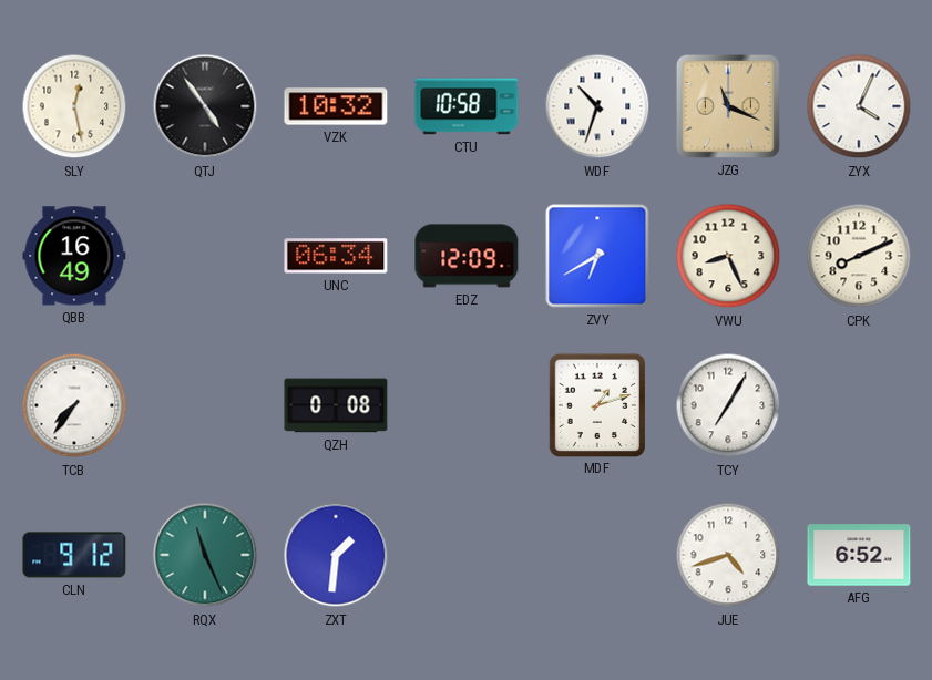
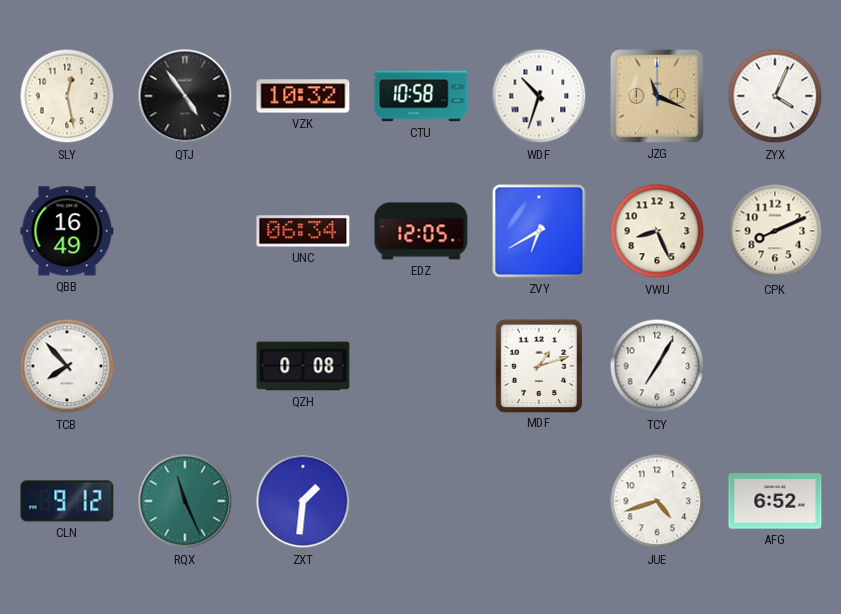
EDZ: 12:09 -> 12:05
TCB: 7:36 -> 7:53
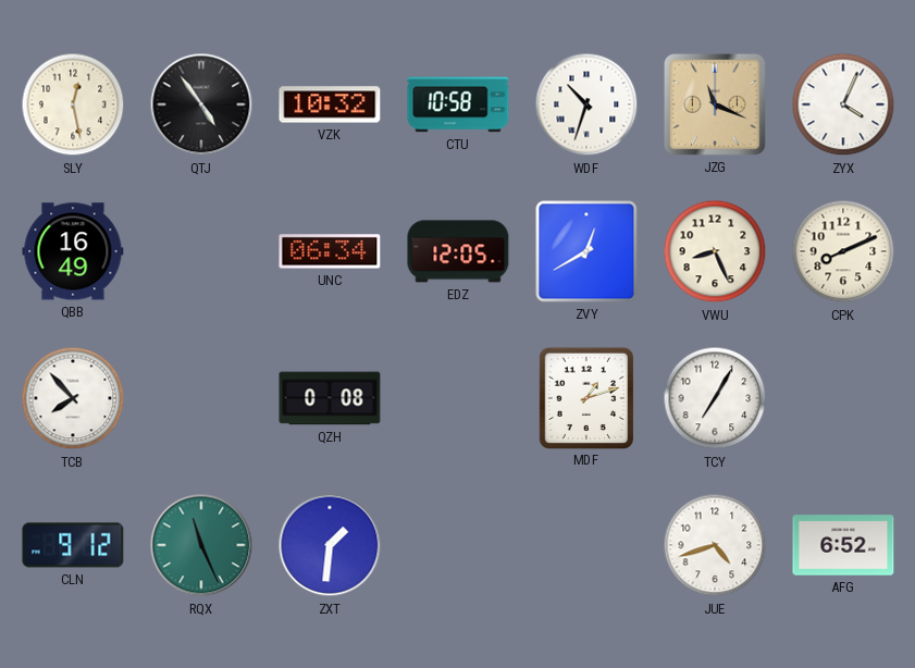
ZVY: 6:40 -> 12:40
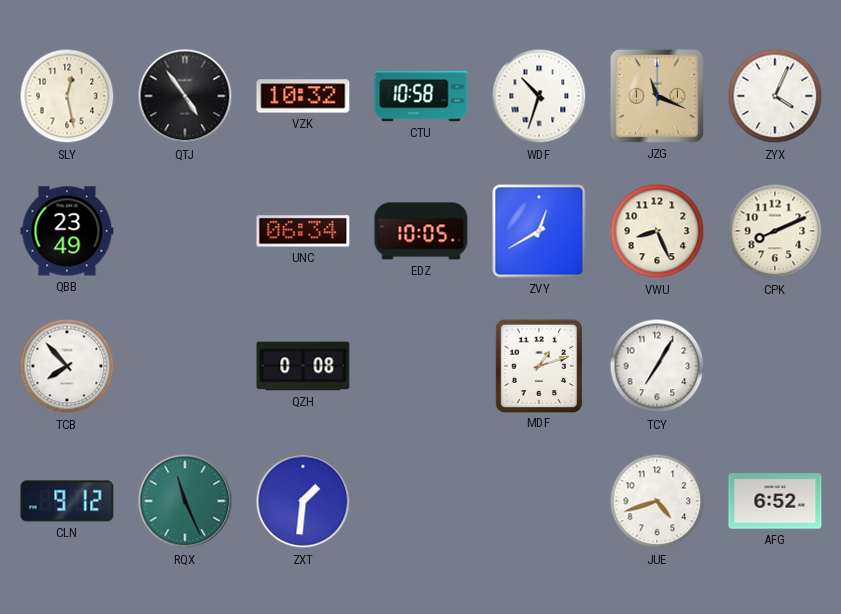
QBB: 16:49 -> 23:49
EDZ: 12:05 -> 10:05
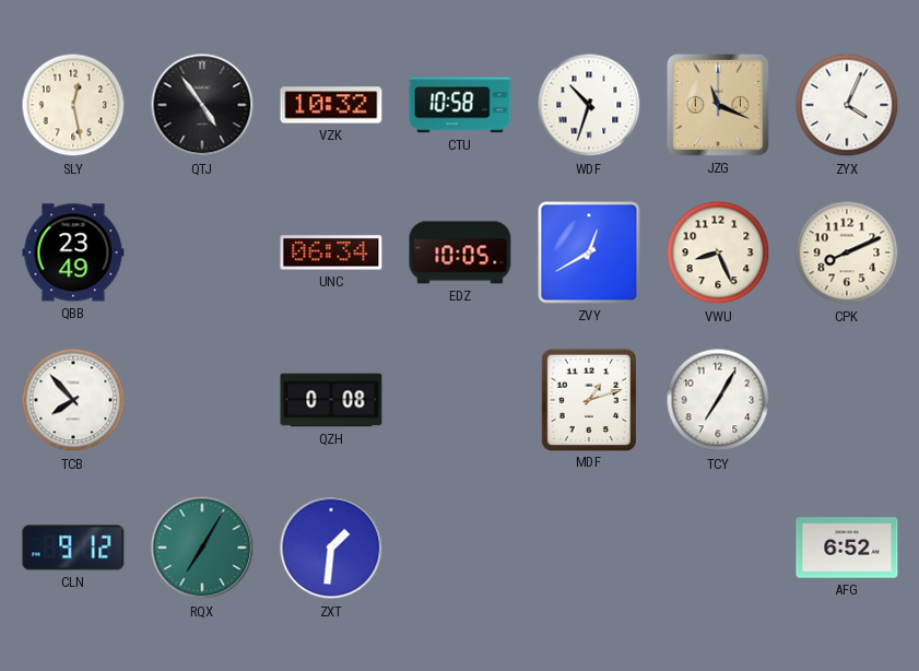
RQX: 11:26 -> 7:05
JUE: 4:42 -> none
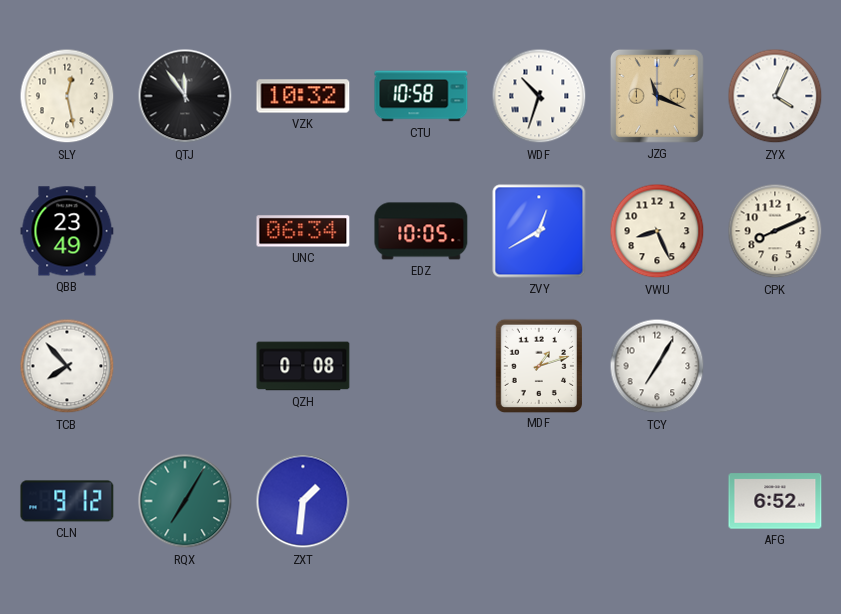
QTJ: 4:54 -> 11:54
